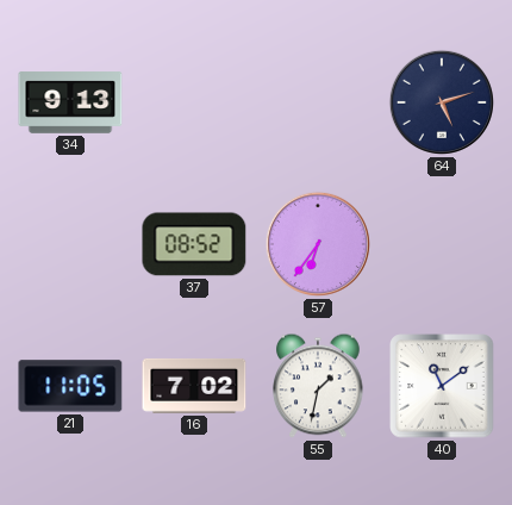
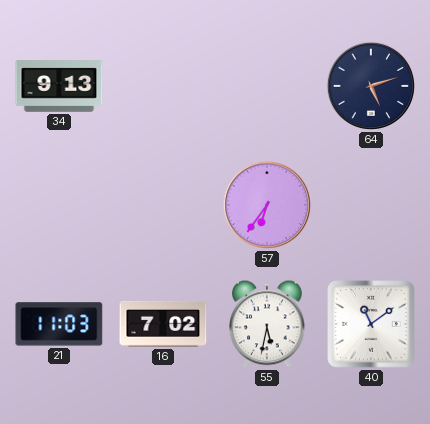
37: 08:52 -> none
21: 11:05 -> 11:03
55: 1:32 -> 5:32
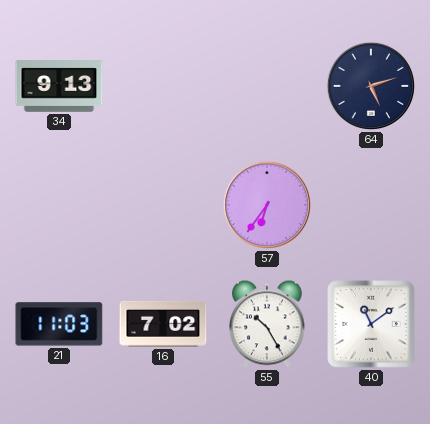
55: 5:32 -> 10:25
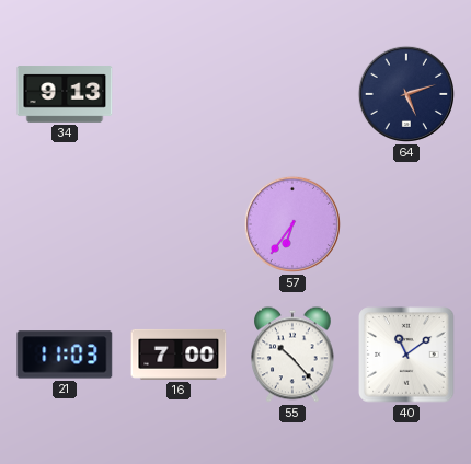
16: 7:02 -> 7:00
55: 10:25 -> 10:23
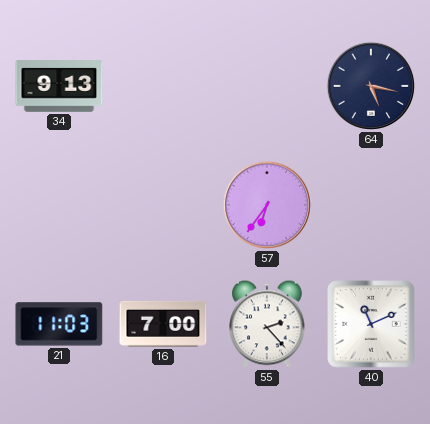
64: 5:12 -> 5:17
55: 10:23 -> 2:23
40: 11:09 -> 11:11
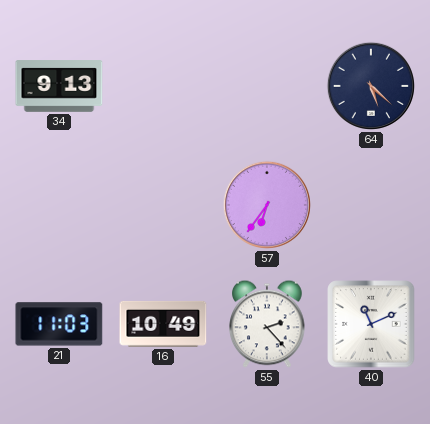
64: 5:17 -> 5:22
16: 7:00 -> 10:49
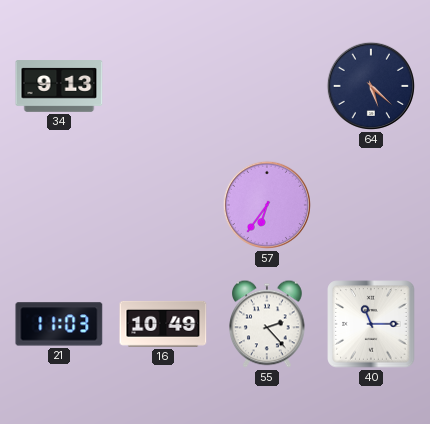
40: 11:11 -> 11:15
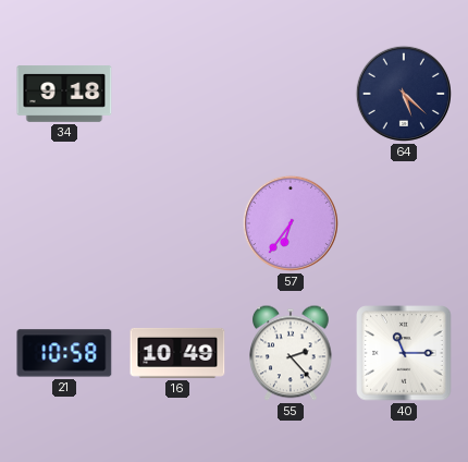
34: 9:13 -> 9:18
21: 11:03 -> 10:58
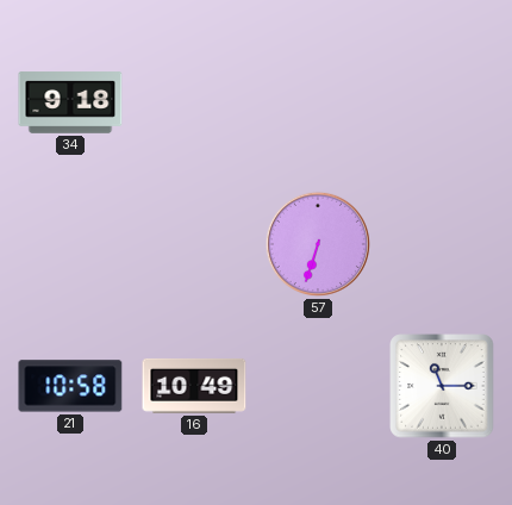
64: 5:22 -> none
57: 6:36 -> 6:33
55: 2:23 -> none
